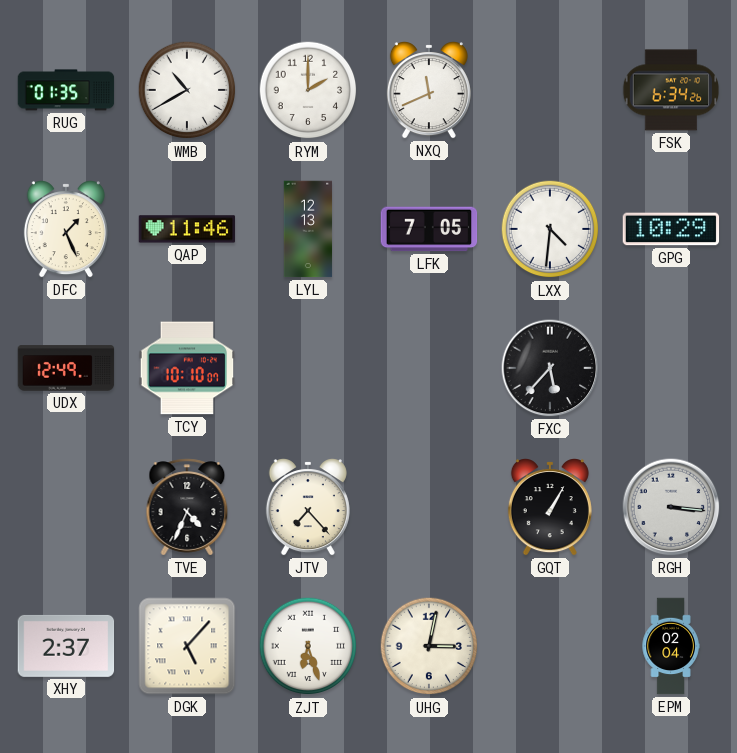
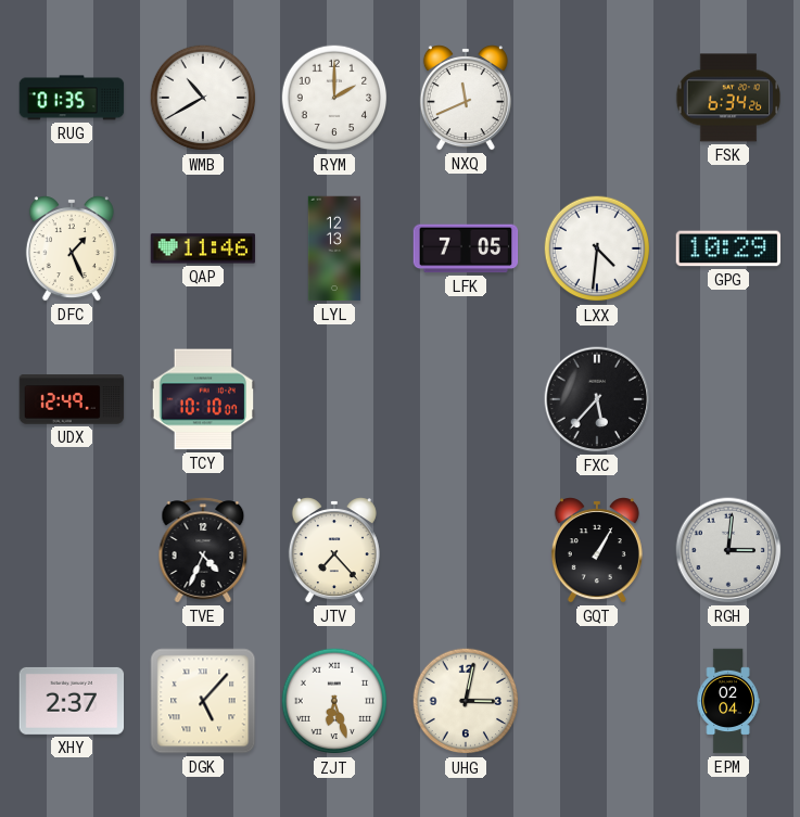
RGH: 3:16 -> 3:01
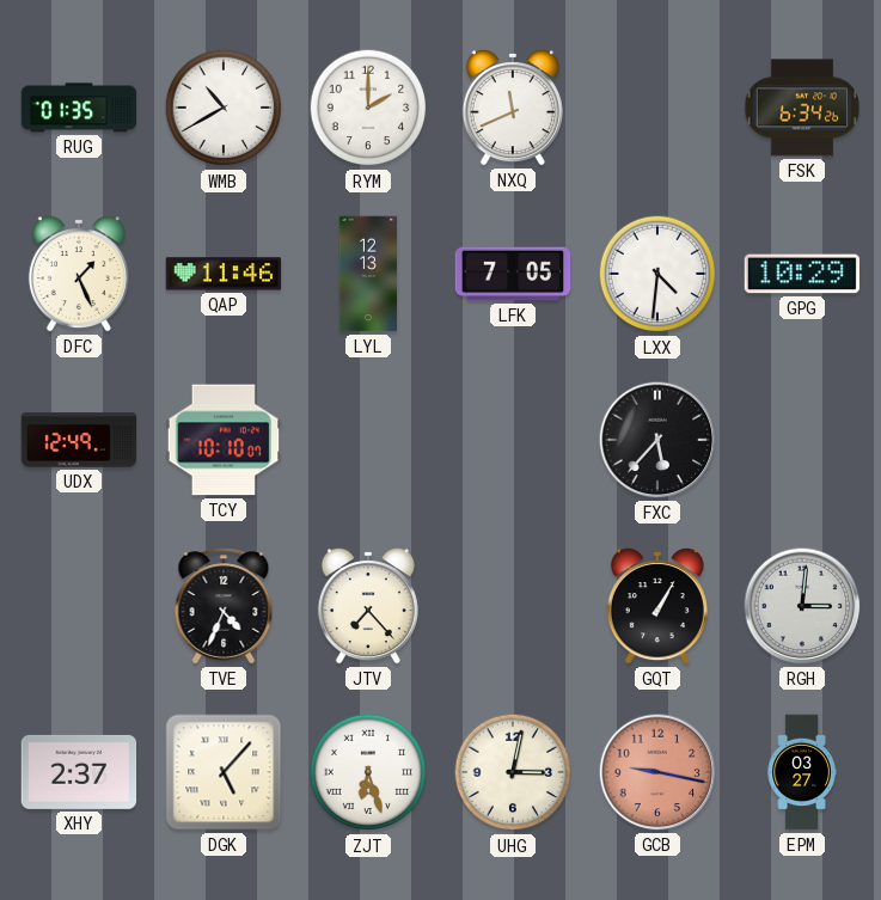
GCB: none -> 9:17
EPM: 02:04 -> 03:27
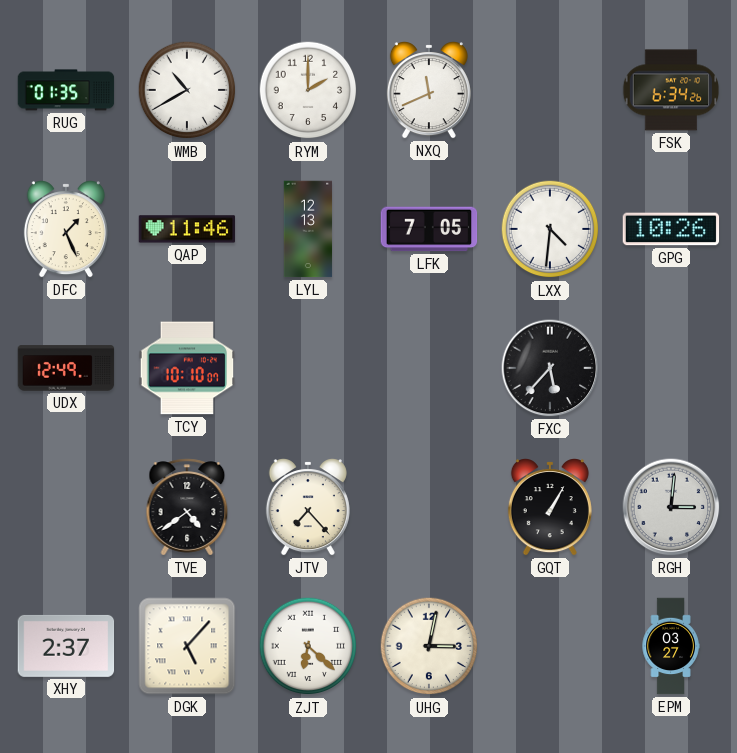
GPG: 10:29 -> 10:26
TVE: 4:34 -> 4:39
ZJT: 6:27 -> 6:22
GCB: 9:17 -> none
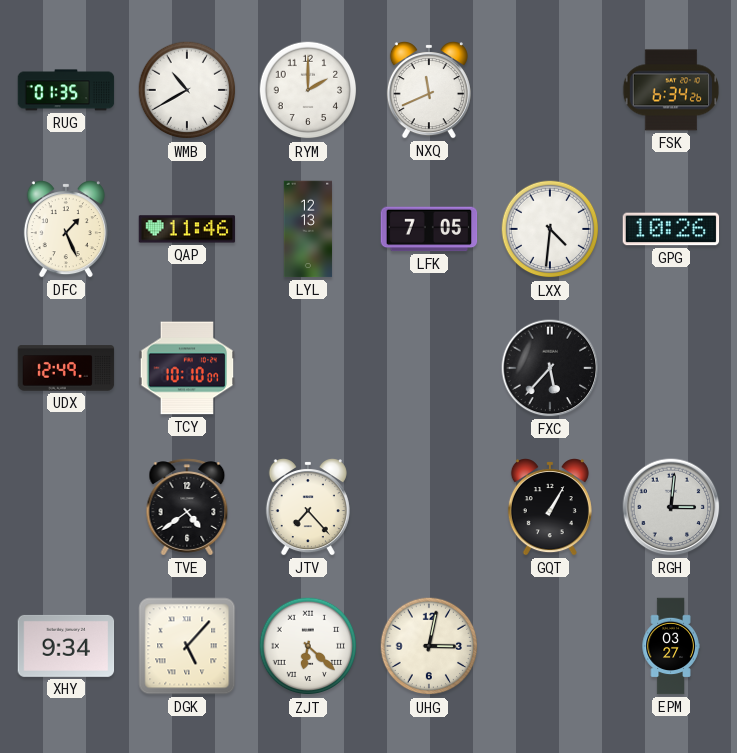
XHY: 2:37 -> 9:34
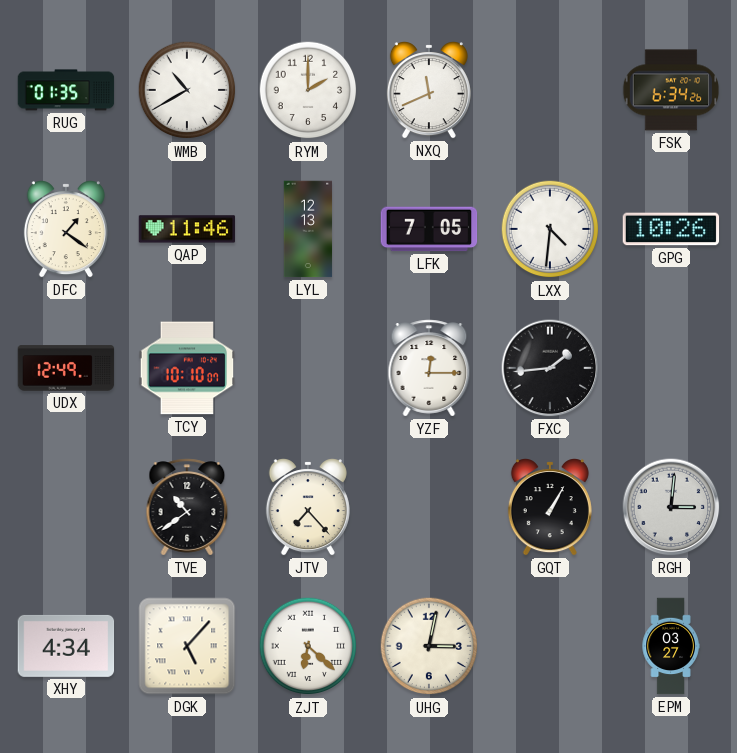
DFC: 1:26 -> 1:21
YZF: none -> 12:15
FXC: 5:37 -> 1:44
TVE: 4:39 -> 10:39
XHY: 9:34 -> 4:34
